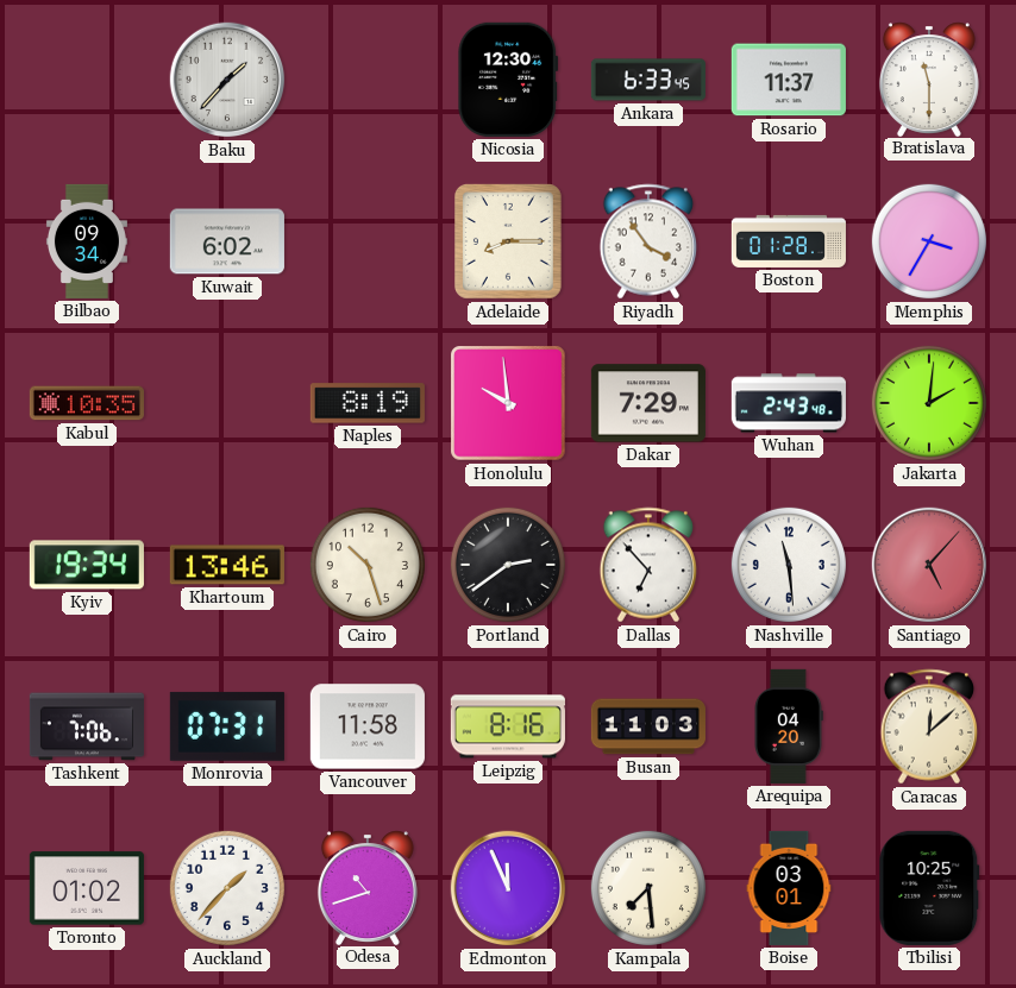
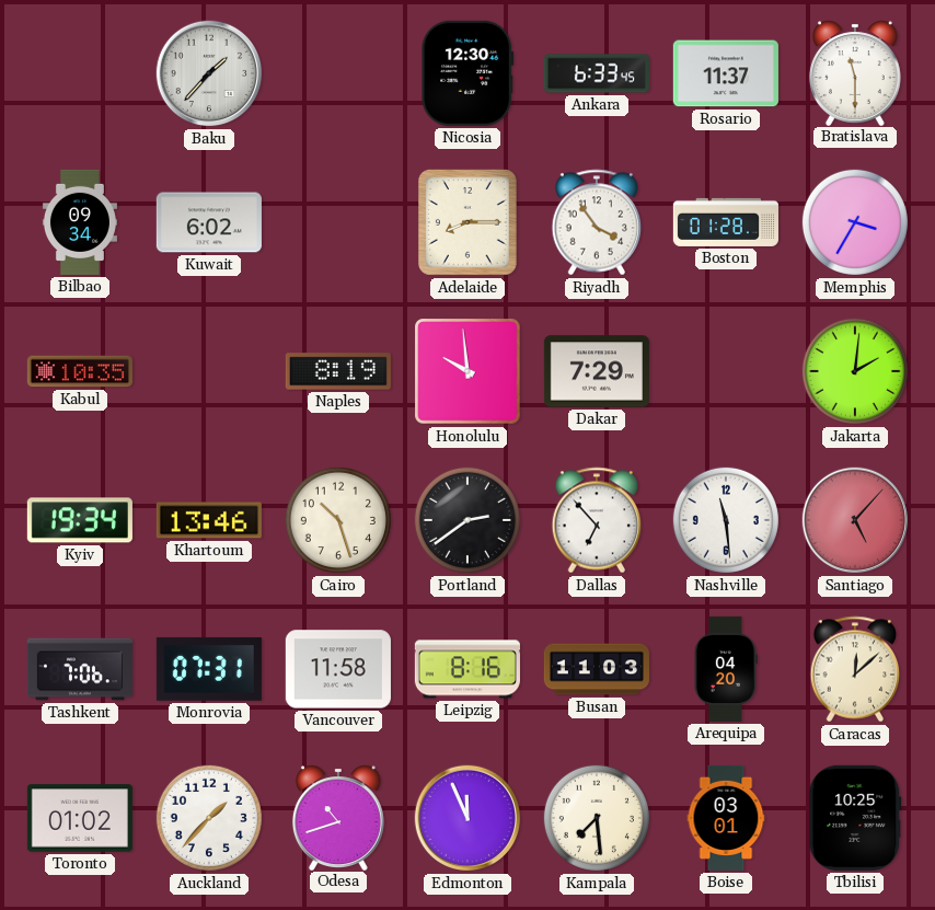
Wuhan: 2:43 -> none
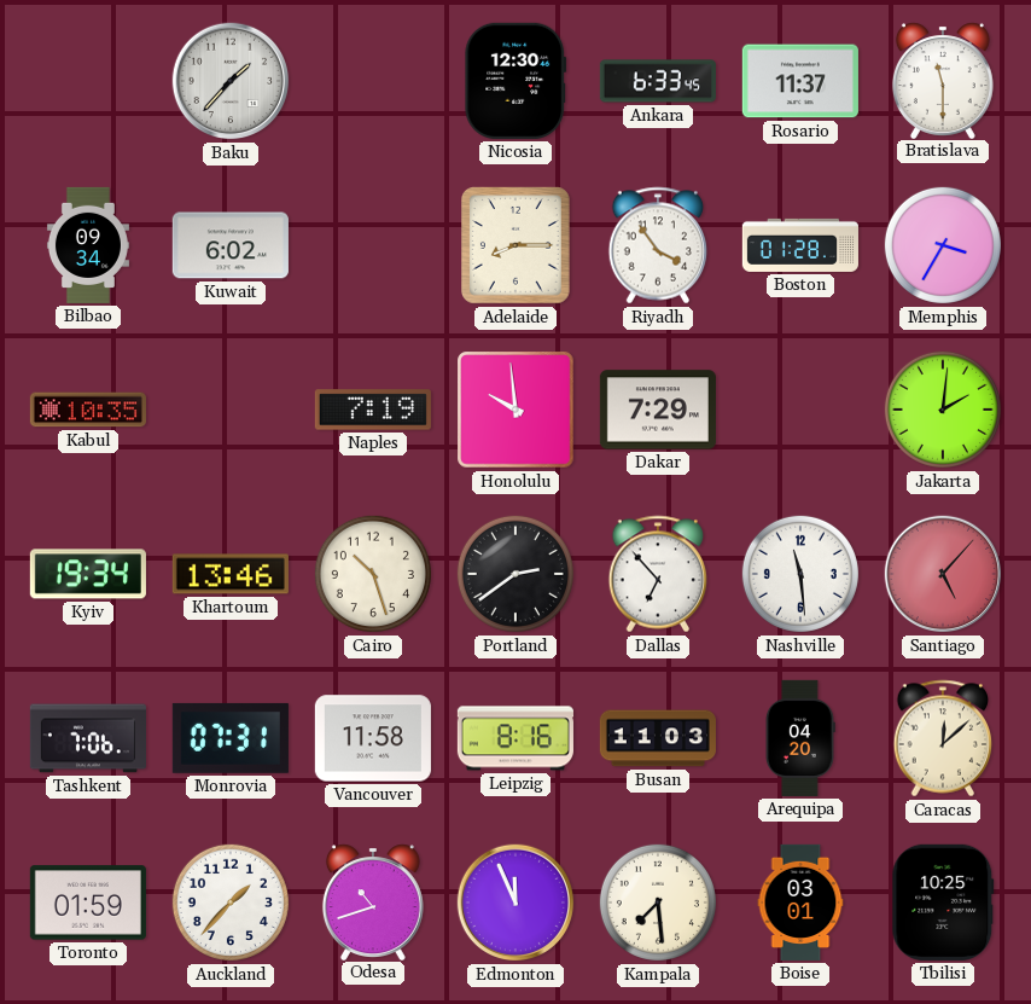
Naples: 8:19 -> 7:19
Toronto: 01:02 -> 01:59
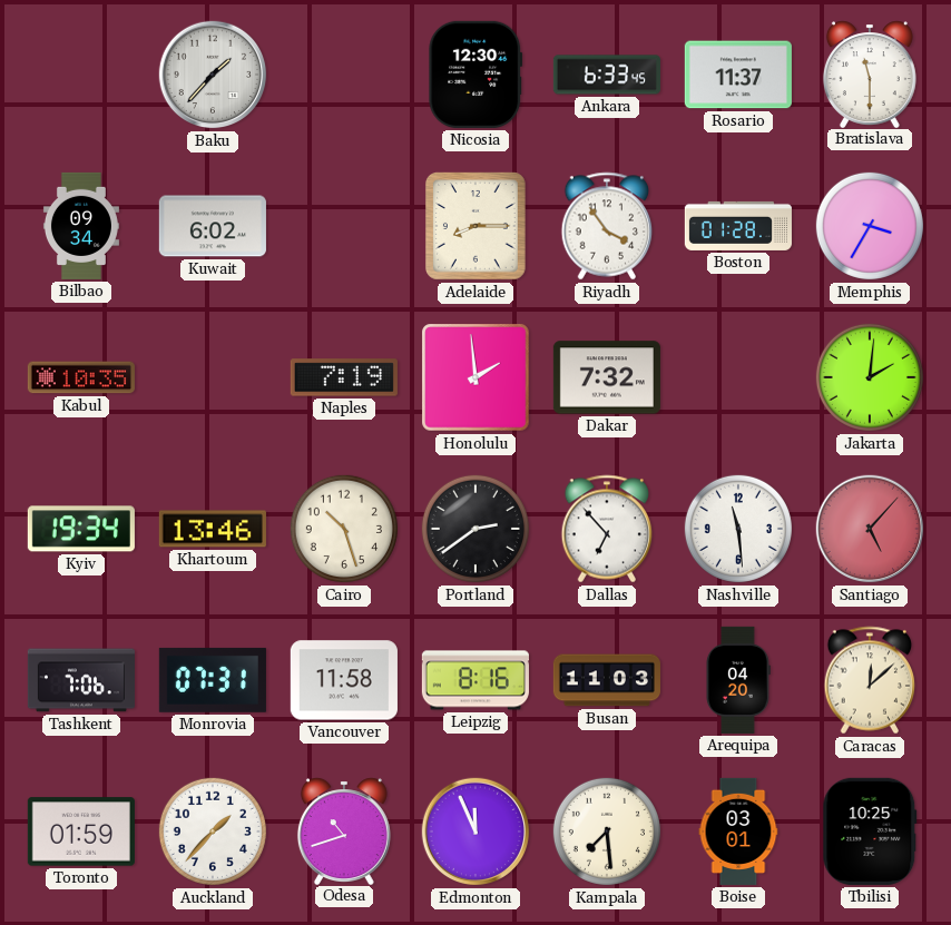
Honolulu: 9:59 -> 1:59
Dakar: 7:29 -> 7:32
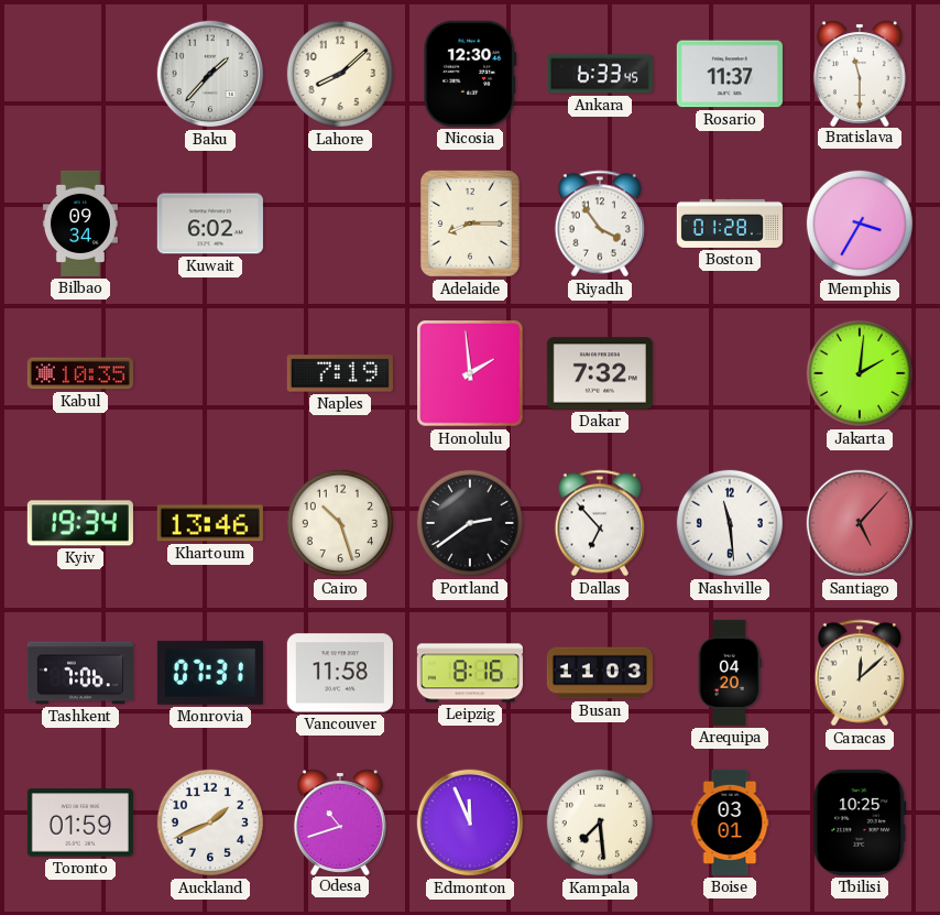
Lahore: none -> 8:08
Auckland: 1:37 -> 1:41
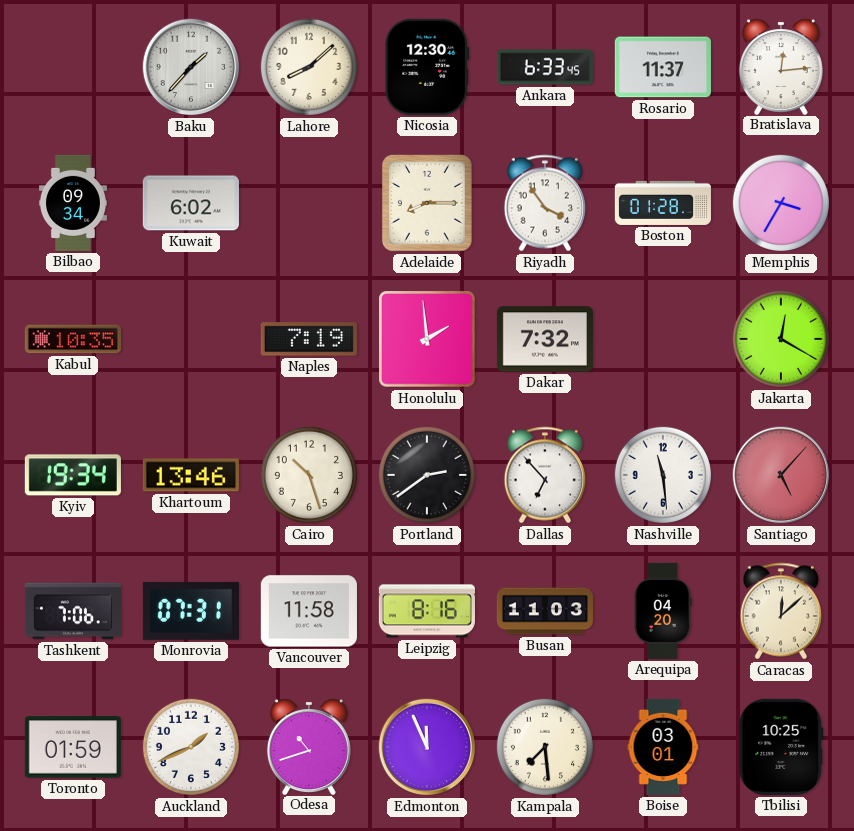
Bratislava: 11:30 -> 12:14
Jakarta: 2:01 -> 12:20
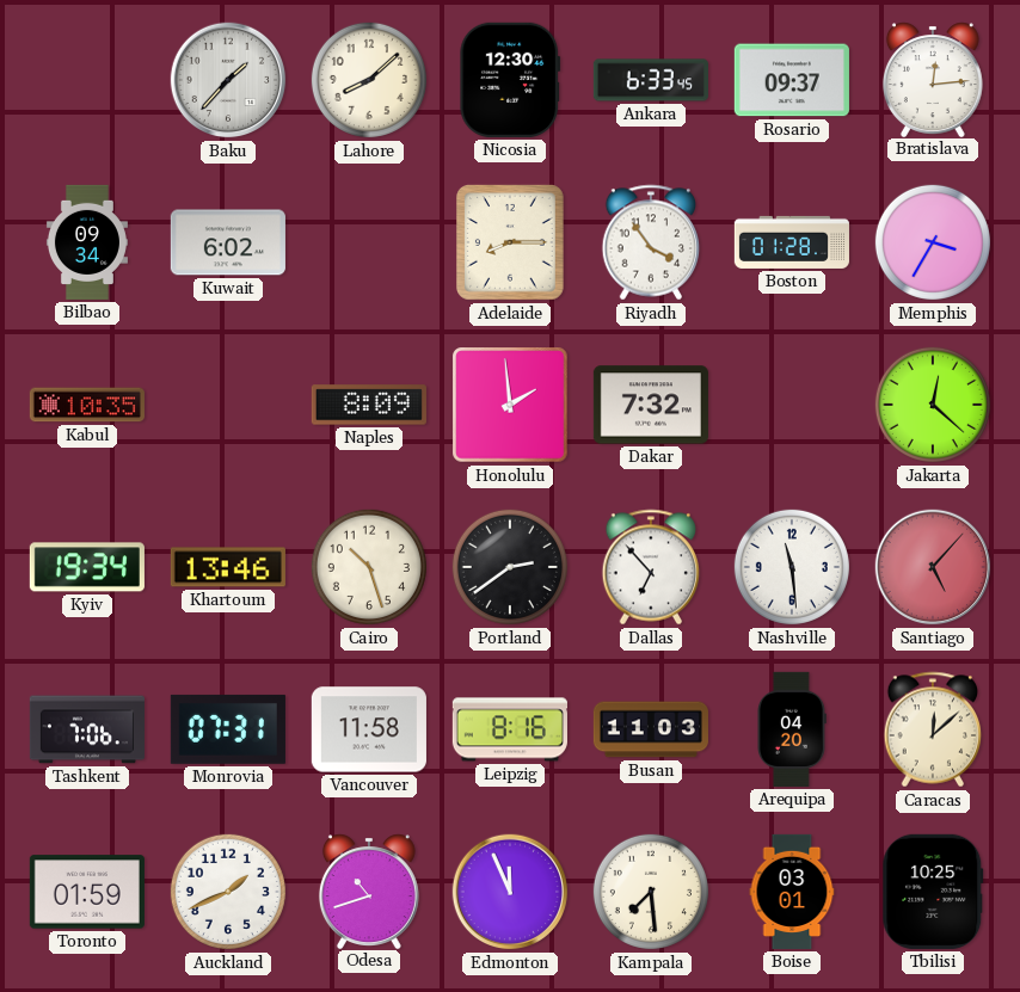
Rosario: 11:37 -> 09:37
Naples: 7:19 -> 8:09
Jakarta: 12:20 -> 12:22
